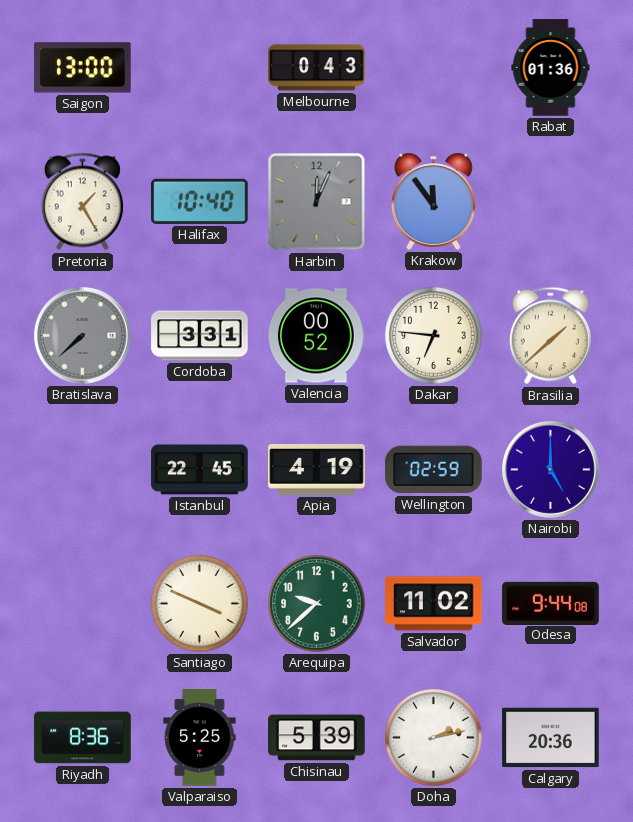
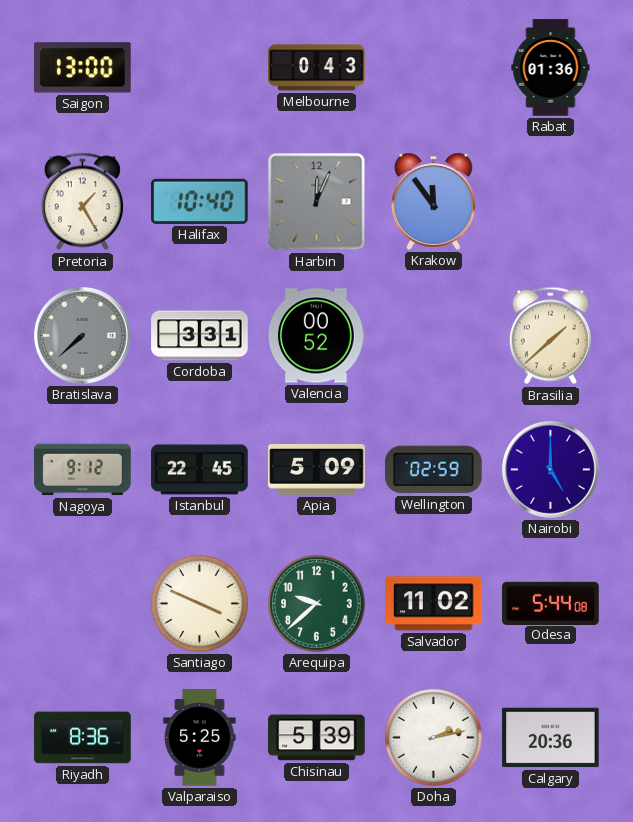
Dakar: 6:46 -> none
Nagoya: none -> 9:12
Apia: 4:19 -> 5:09
Odesa: 9:44 -> 5:44
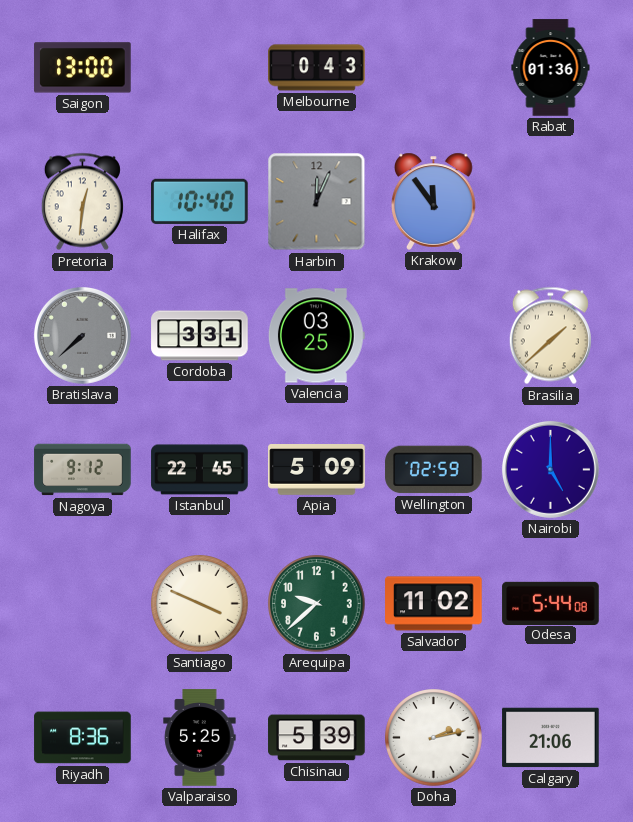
Pretoria: 1:25 -> 12:31
Valencia: 00:52 -> 03:25
Calgary: 20:36 -> 21:06
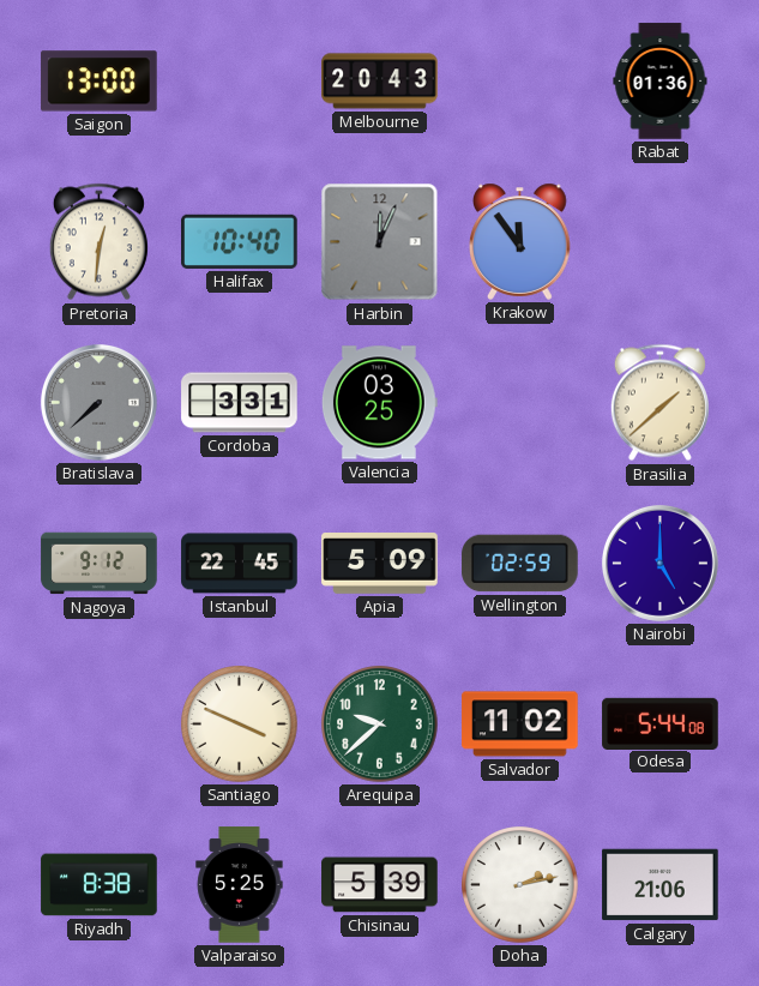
Melbourne: 0:43 -> 20:43
Riyadh: 8:36 -> 8:38
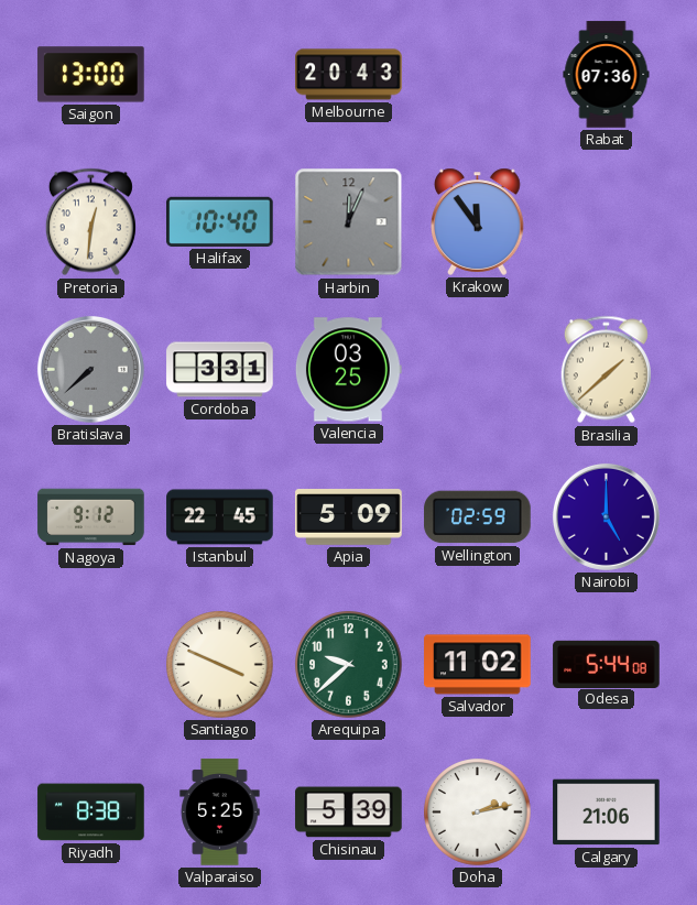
Rabat: 01:36 -> 07:36
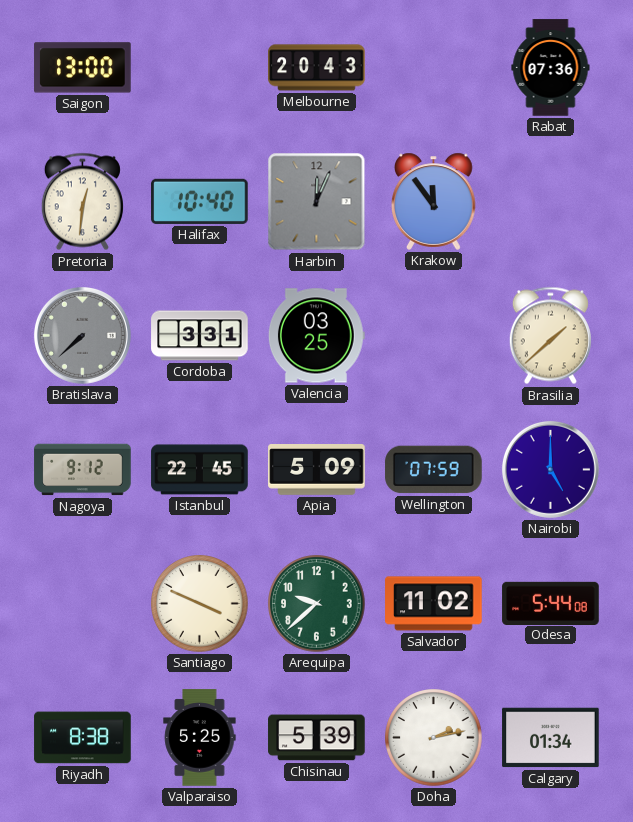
Wellington: 02:59 -> 07:59
Calgary: 21:06 -> 01:34
